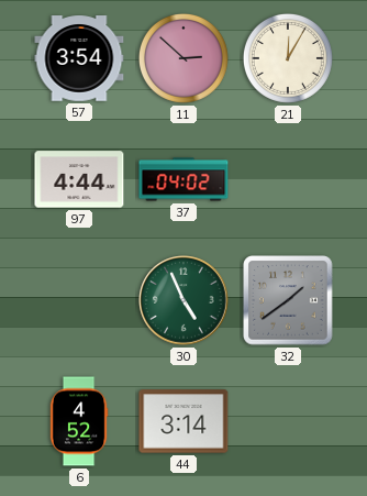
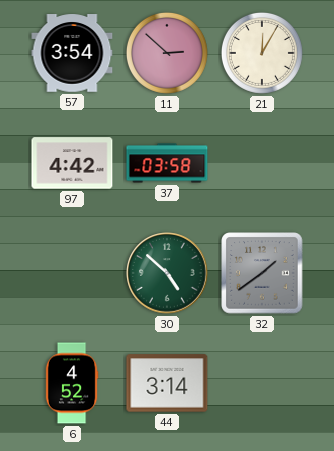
97: 4:44 -> 4:42
37: 04:02 -> 03:58
30: 4:56 -> 4:52
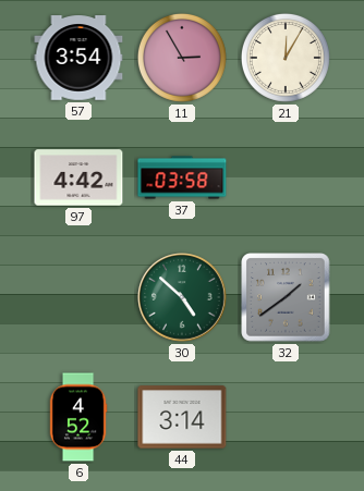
11: 2:52 -> 2:55
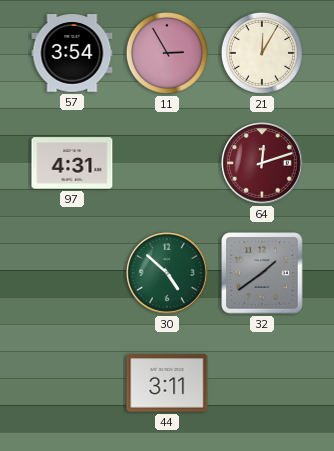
97: 4:42 -> 4:31
37: 03:58 -> none
64: none -> 12:12
6: 4:52 -> none
44: 3:14 -> 3:11
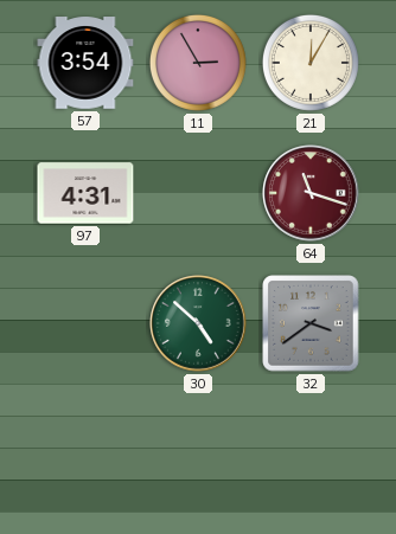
64: 12:12 -> 11:18
32: 1:39 -> 3:39
44: 3:11 -> none
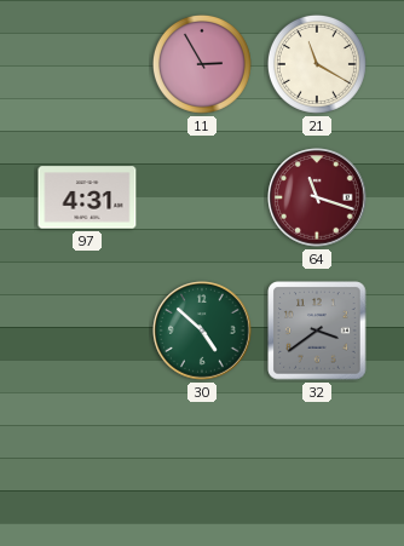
57: 3:54 -> none
21: 12:05 -> 11:20
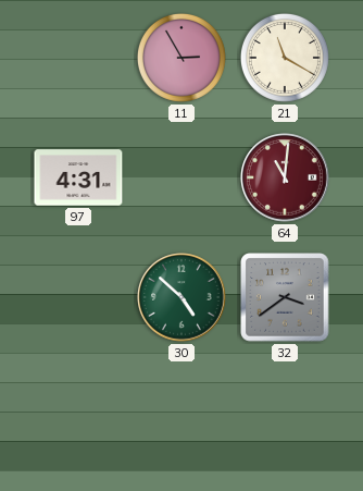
64: 11:18 -> 11:01
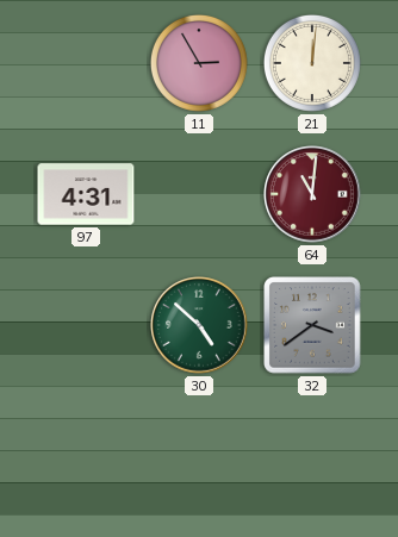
21: 11:20 -> 12:01
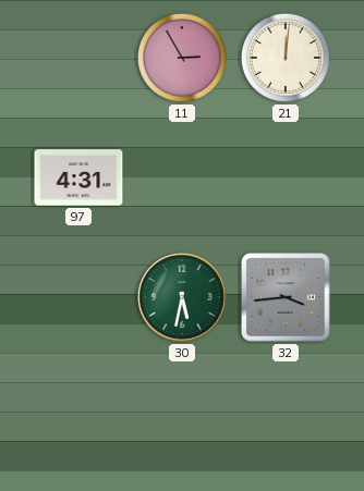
64: 11:01 -> none
30: 4:52 -> 5:32
32: 3:39 -> 3:44
